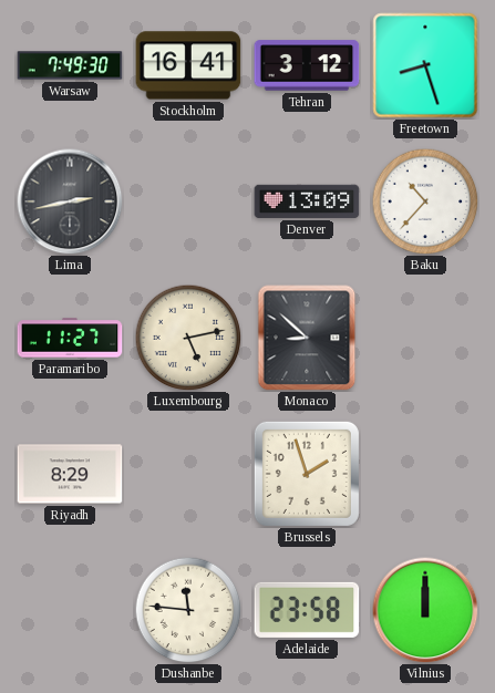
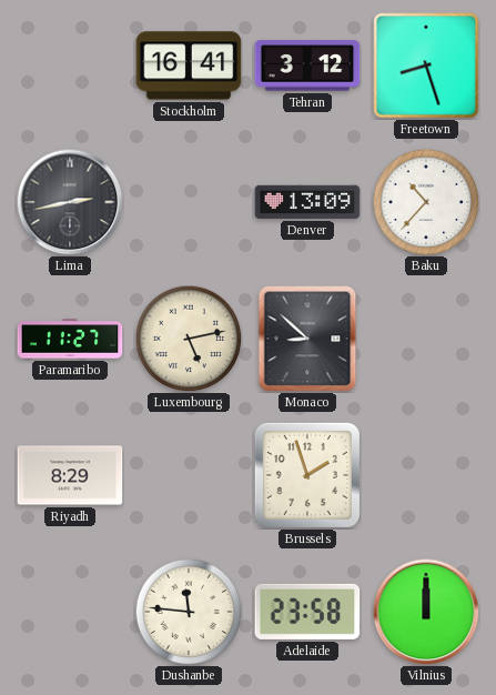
Warsaw: 7:49 -> none
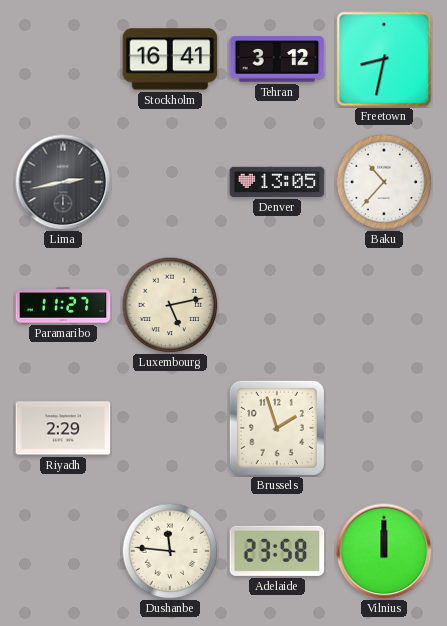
Freetown: 8:27 -> 8:32
Denver: 13:09 -> 13:05
Monaco: 8:52 -> none
Riyadh: 8:29 -> 2:29
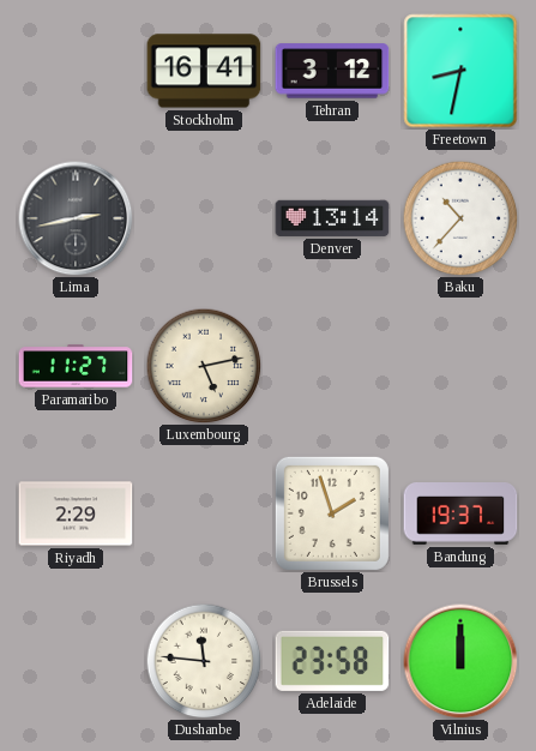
Denver: 13:05 -> 13:14
Bandung: none -> 19:37
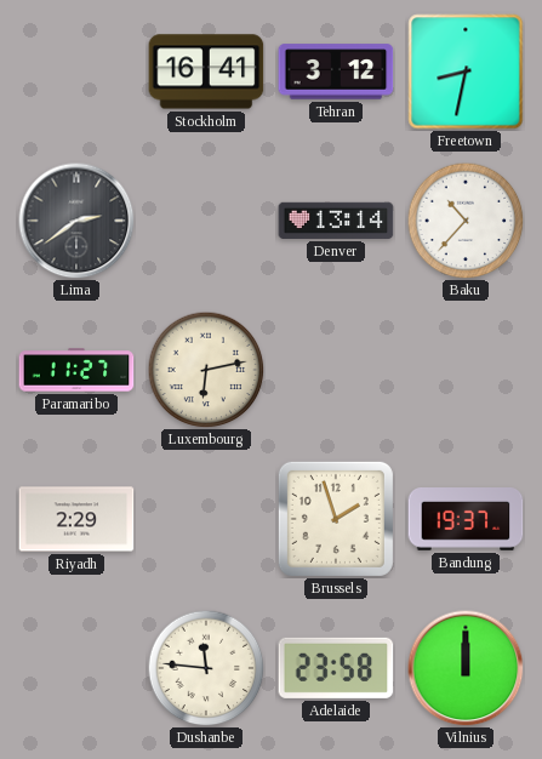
Lima: 2:43 -> 2:39
Luxembourg: 5:13 -> 6:13
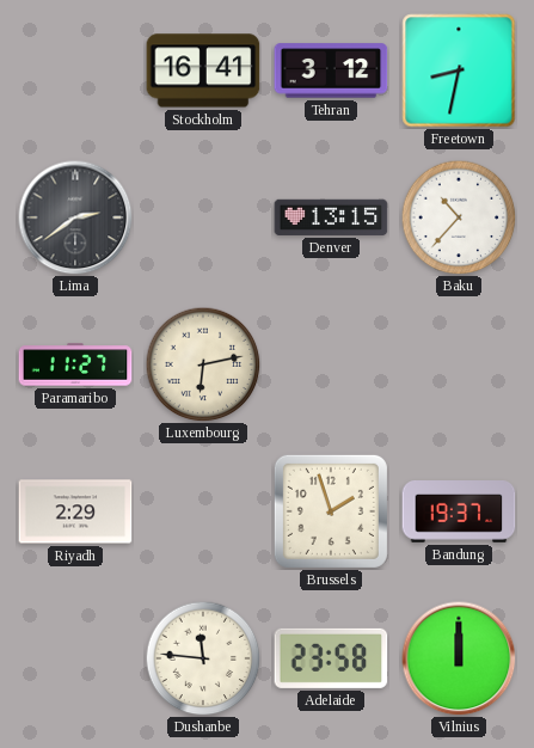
Denver: 13:14 -> 13:15
